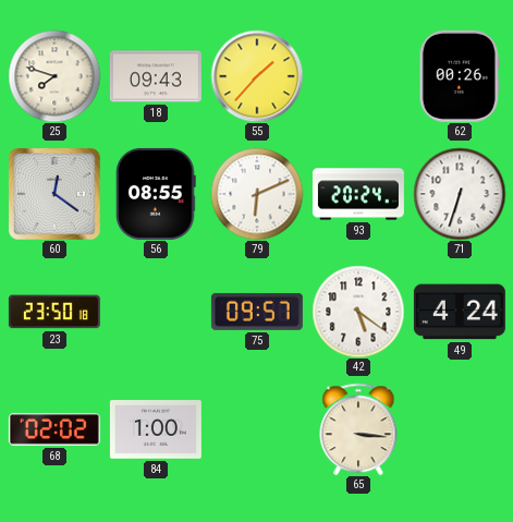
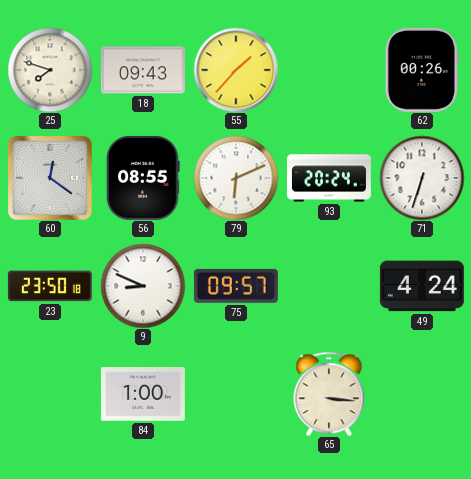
9: none -> 8:49
42: 5:21 -> none
68: 02:02 -> none
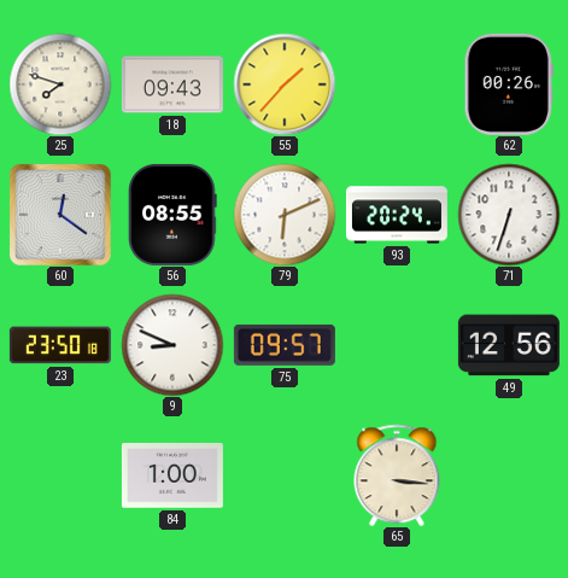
49: 4:24 -> 12:56
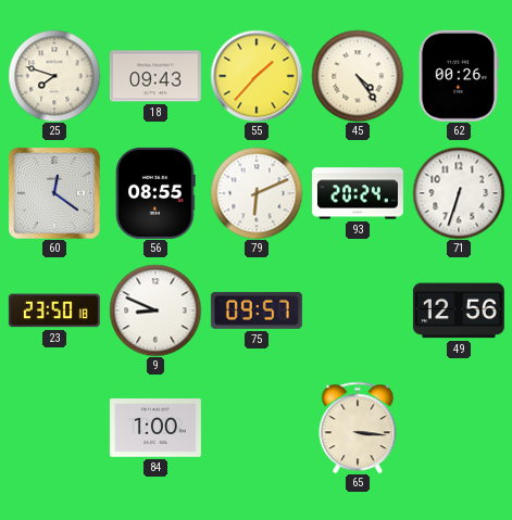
45: none -> 4:24
